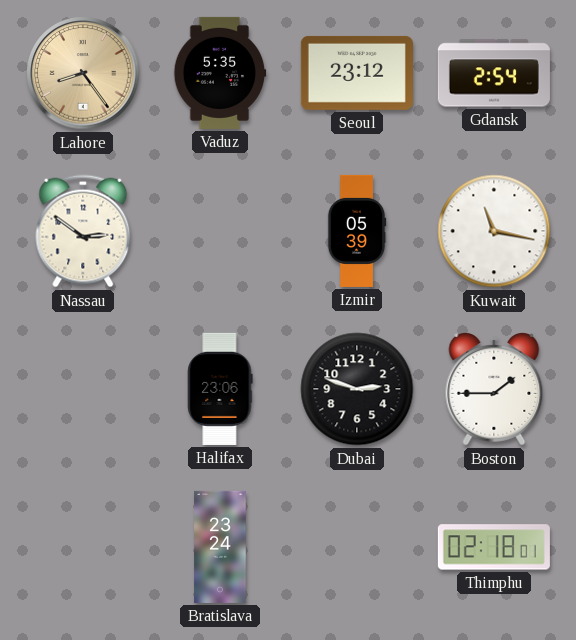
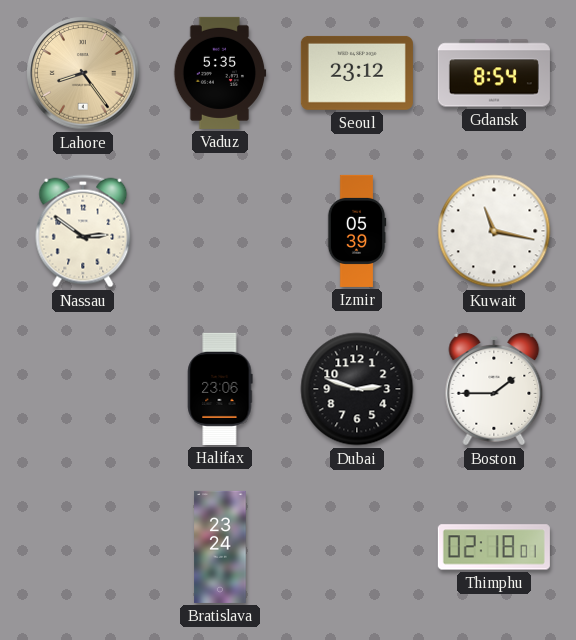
Gdansk: 2:54 -> 8:54
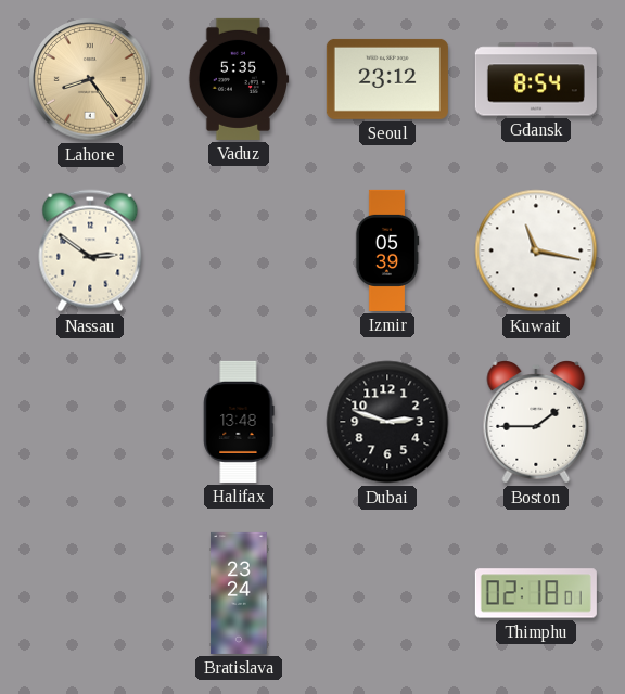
Halifax: 23:06 -> 13:48
